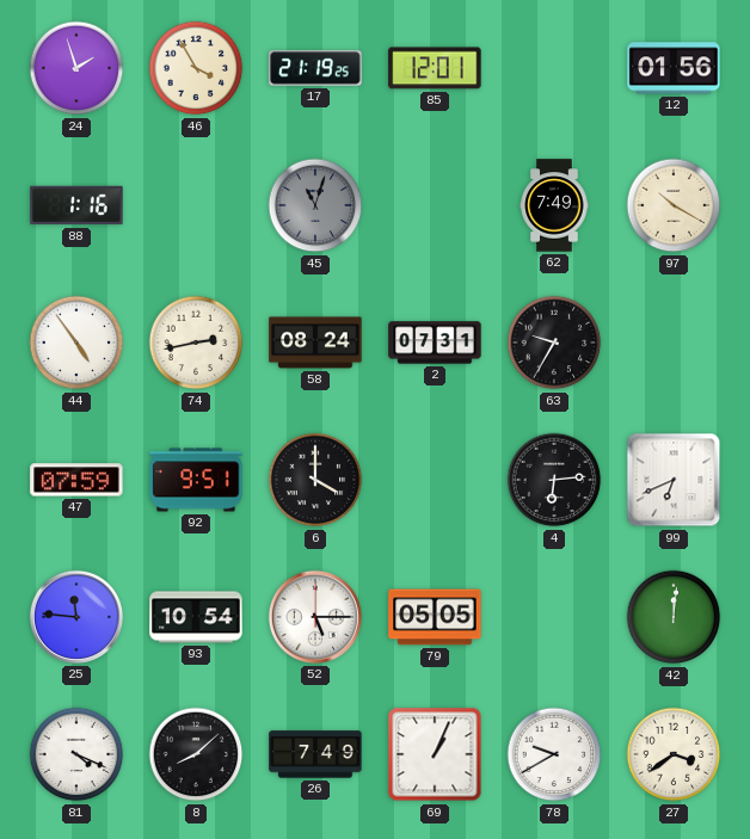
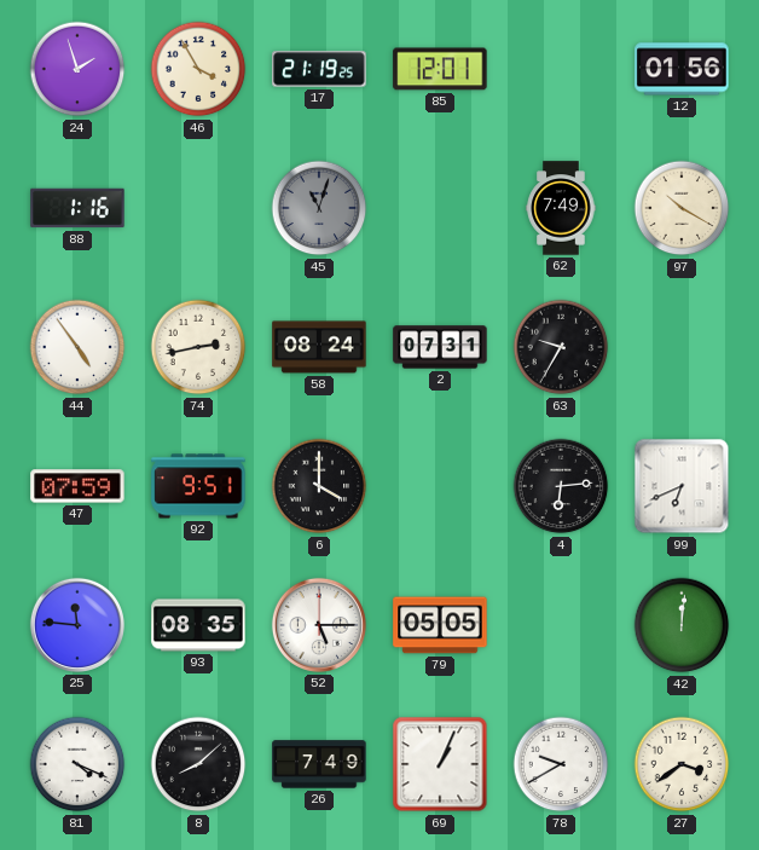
93: 10:54 -> 08:35
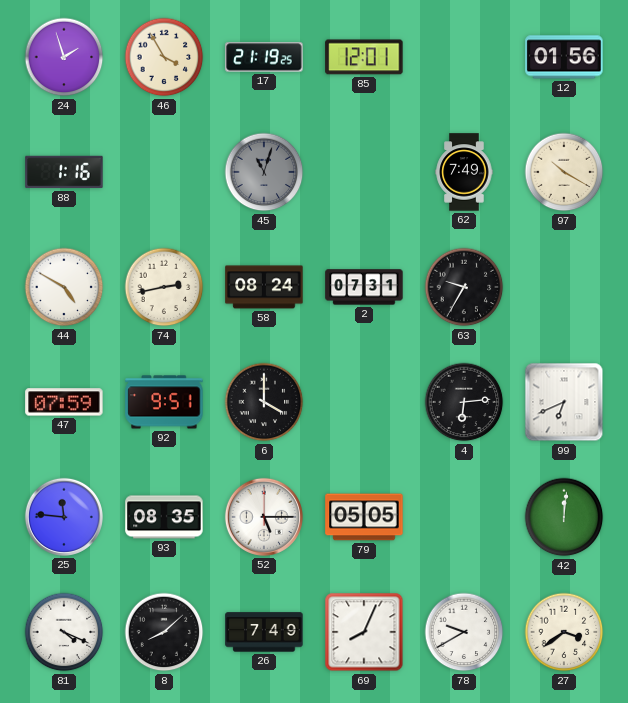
44: 4:54 -> 4:50
69: 1:04 -> 8:04
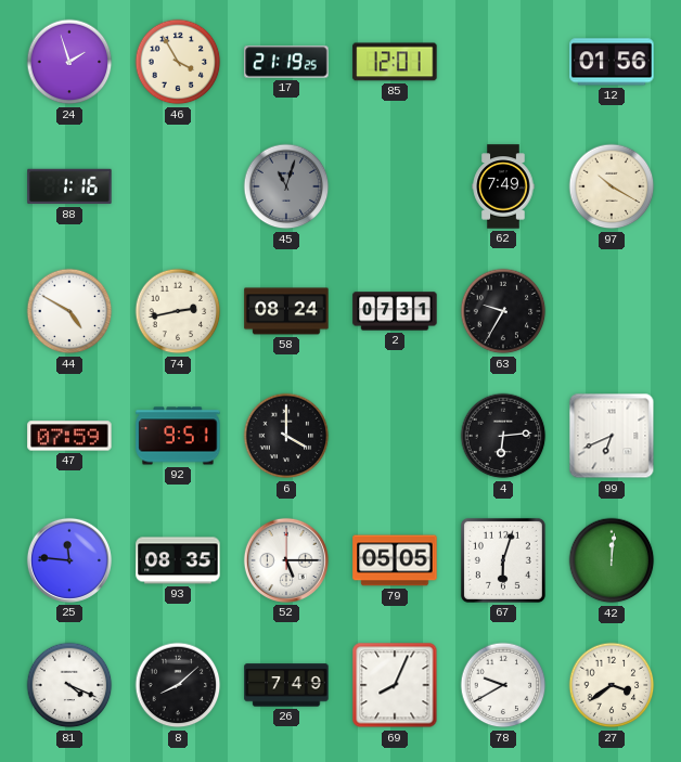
67: none -> 6:03
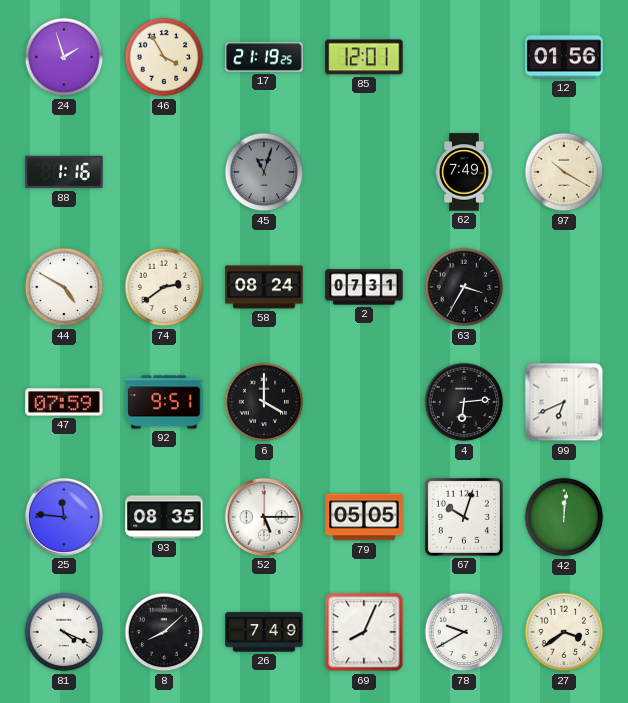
74: 2:43 -> 2:39
63: 9:35 -> 3:35
67: 6:03 -> 10:03
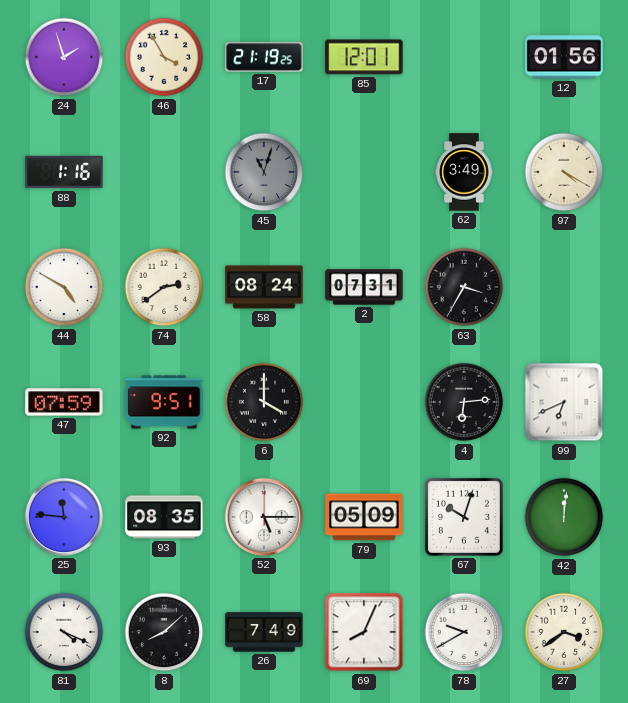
62: 7:49 -> 3:49
97: 10:20 -> 4:20
79: 05:05 -> 05:09
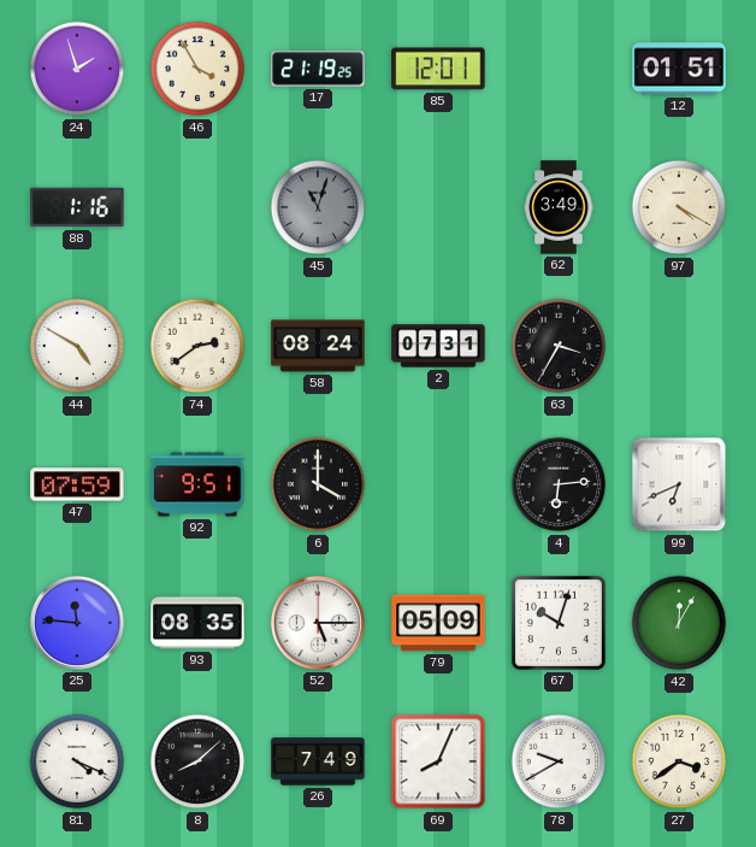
12: 01:56 -> 01:51
42: 12:01 -> 12:05
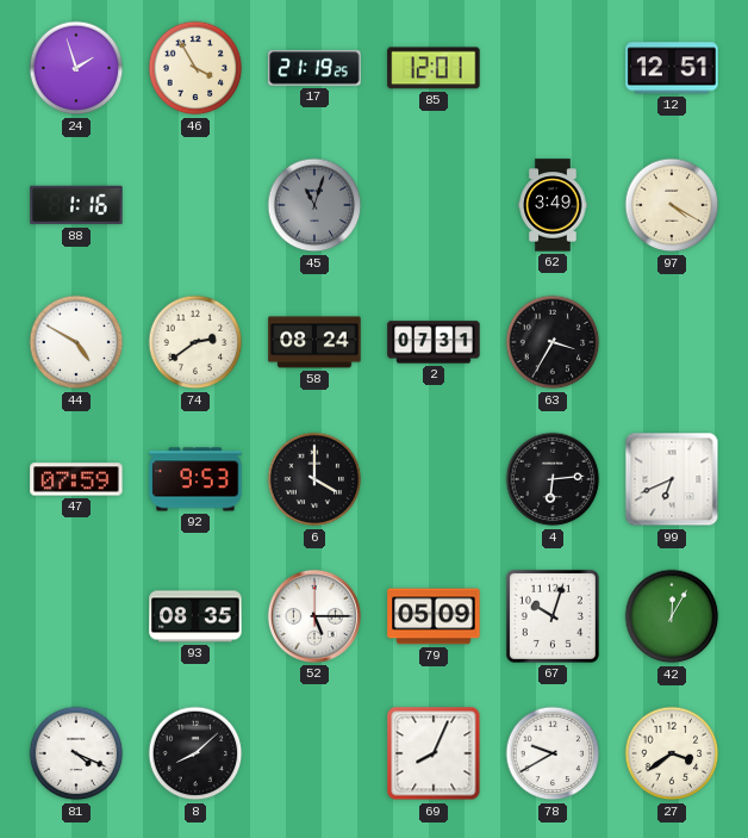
12: 01:51 -> 12:51
92: 9:51 -> 9:53
25: 11:46 -> none
26: 7:49 -> none
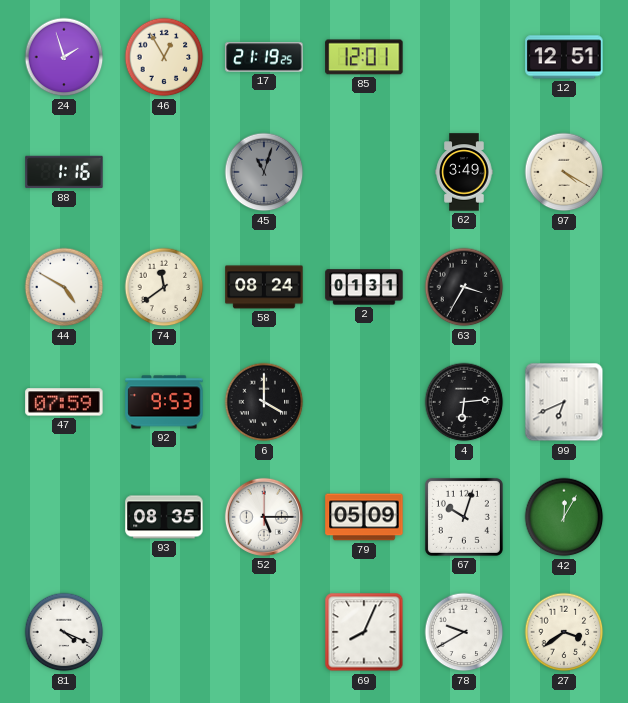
46: 3:55 -> 12:55
74: 2:39 -> 11:39
2: 07:31 -> 01:31
8: 8:08 -> none
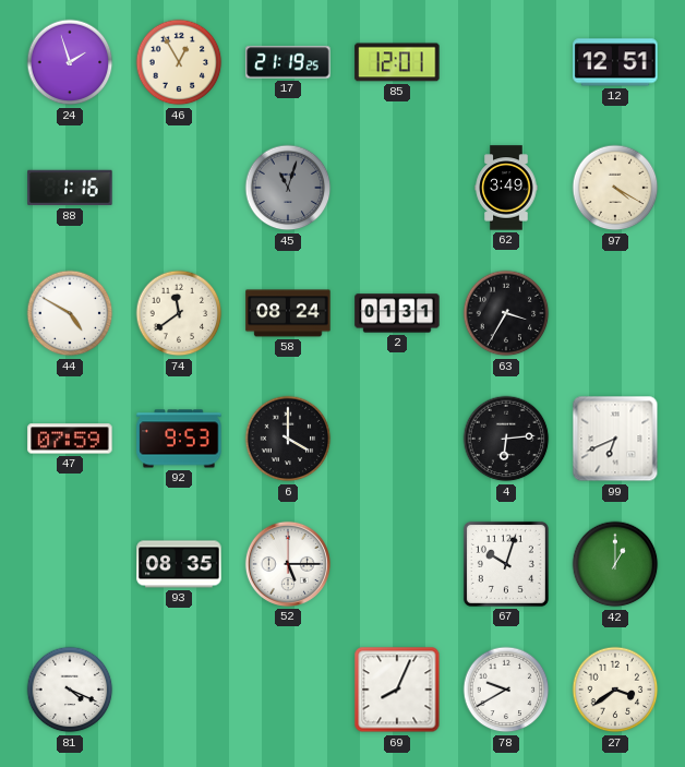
79: 05:09 -> none
42: 12:05 -> 1:00
